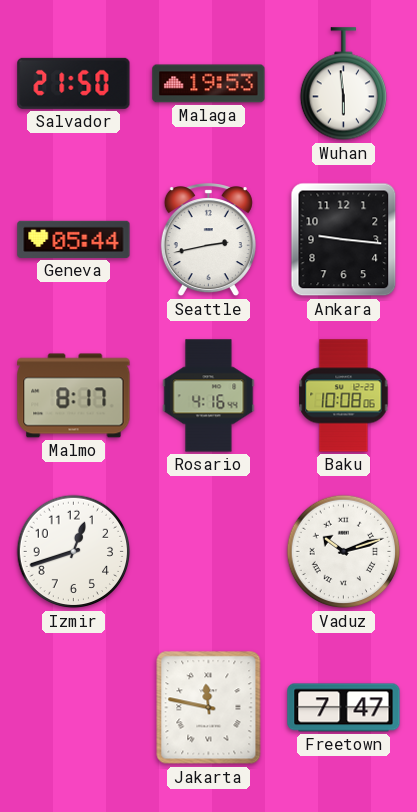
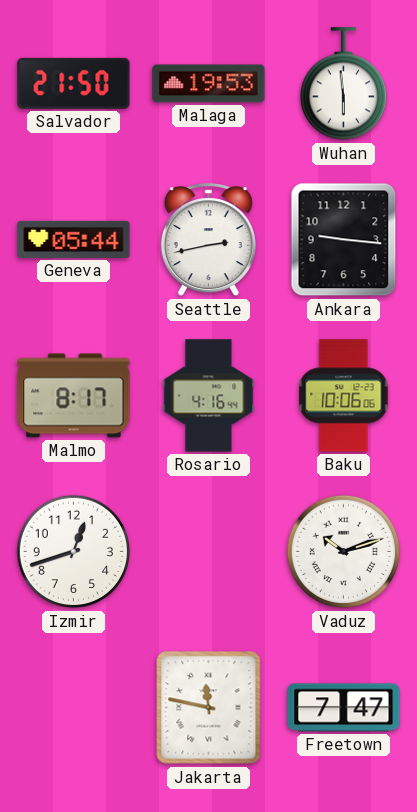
Baku: 10:08 -> 10:06
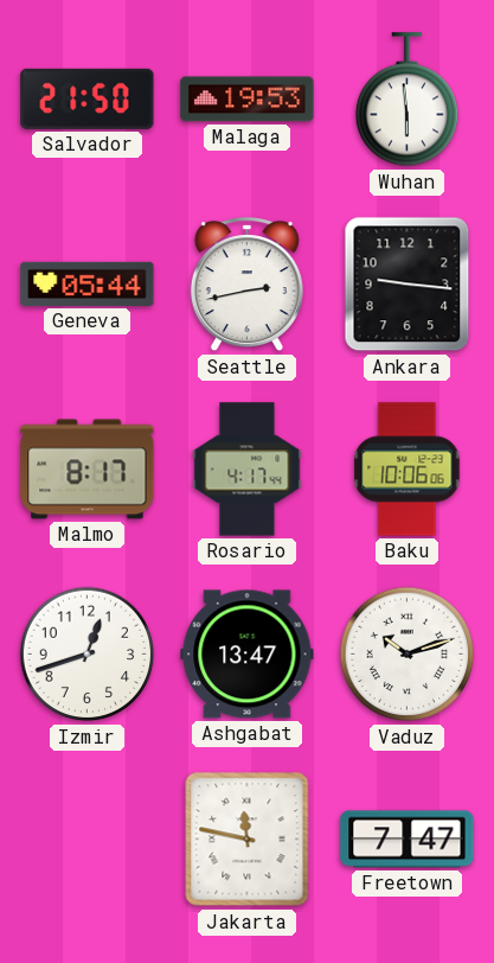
Rosario: 4:16 -> 4:17
Ashgabat: none -> 13:47
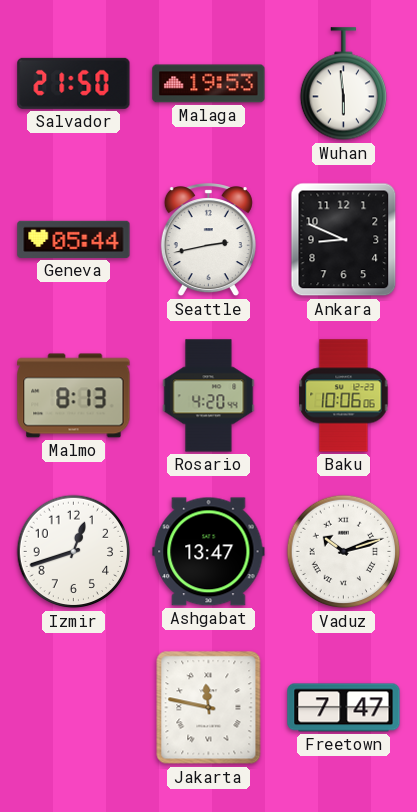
Ankara: 9:16 -> 8:49
Malmo: 8:17 -> 8:13
Rosario: 4:17 -> 4:20
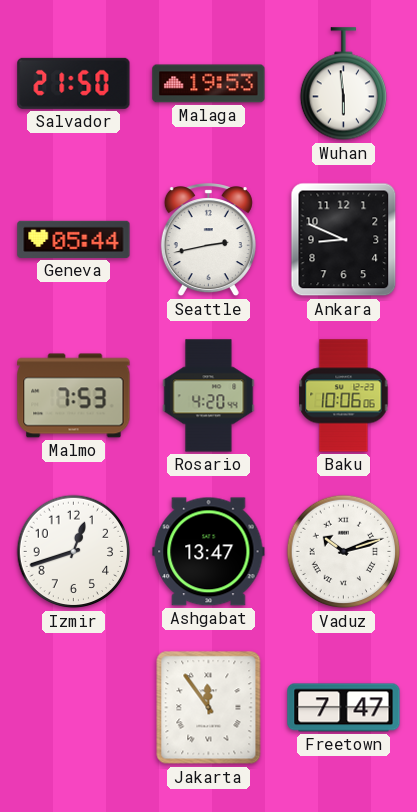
Malmo: 8:13 -> 7:53
Jakarta: 11:47 -> 11:54
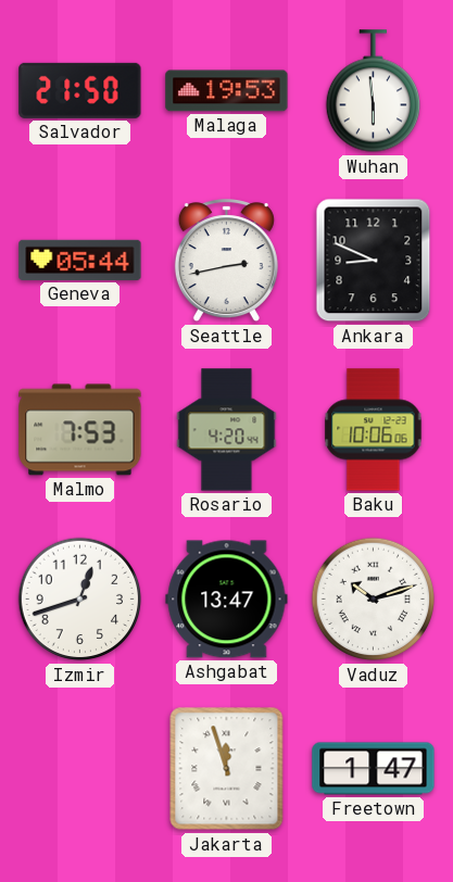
Jakarta: 11:54 -> 11:57
Freetown: 7:47 -> 1:47
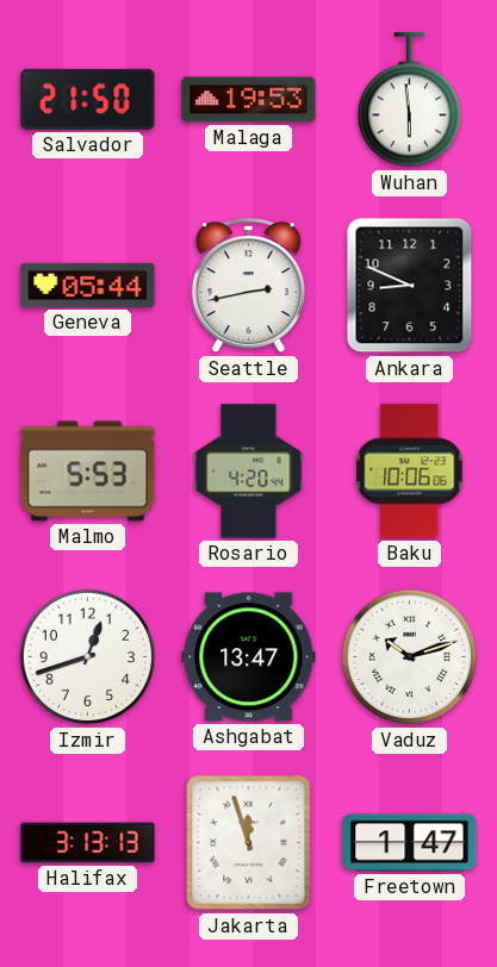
Malmo: 7:53 -> 5:53
Halifax: none -> 3:13
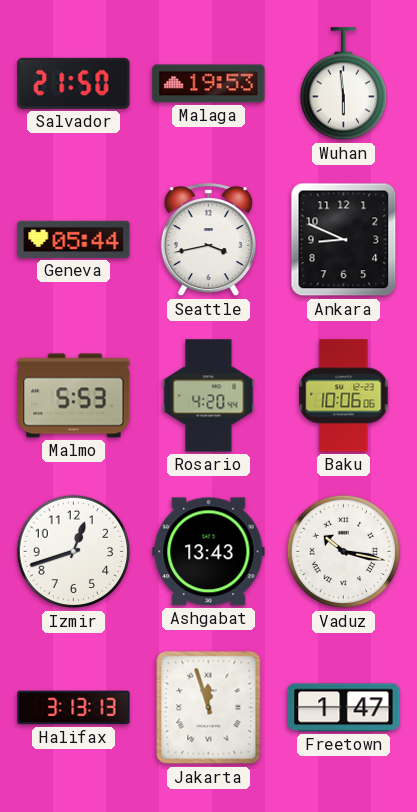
Seattle: 2:43 -> 3:43
Ashgabat: 13:47 -> 13:43
Vaduz: 10:12 -> 10:17
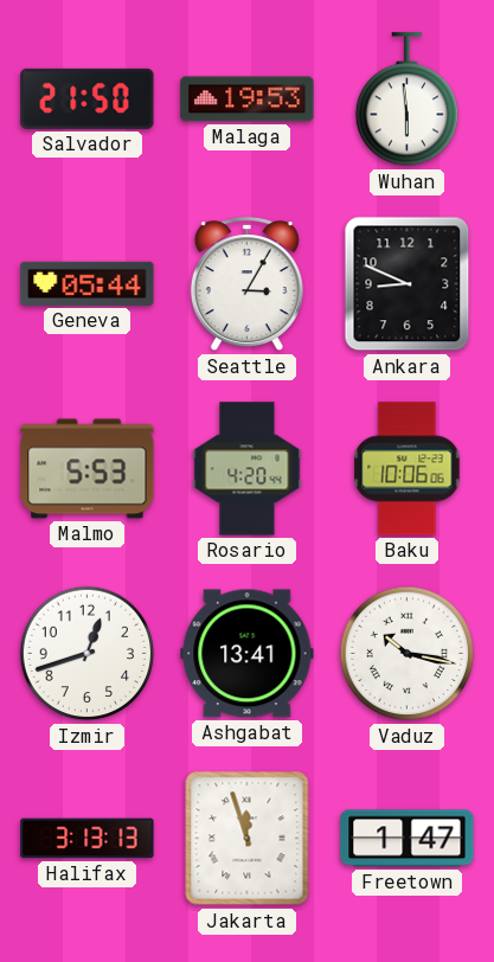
Seattle: 3:43 -> 3:05
Ashgabat: 13:43 -> 13:41
